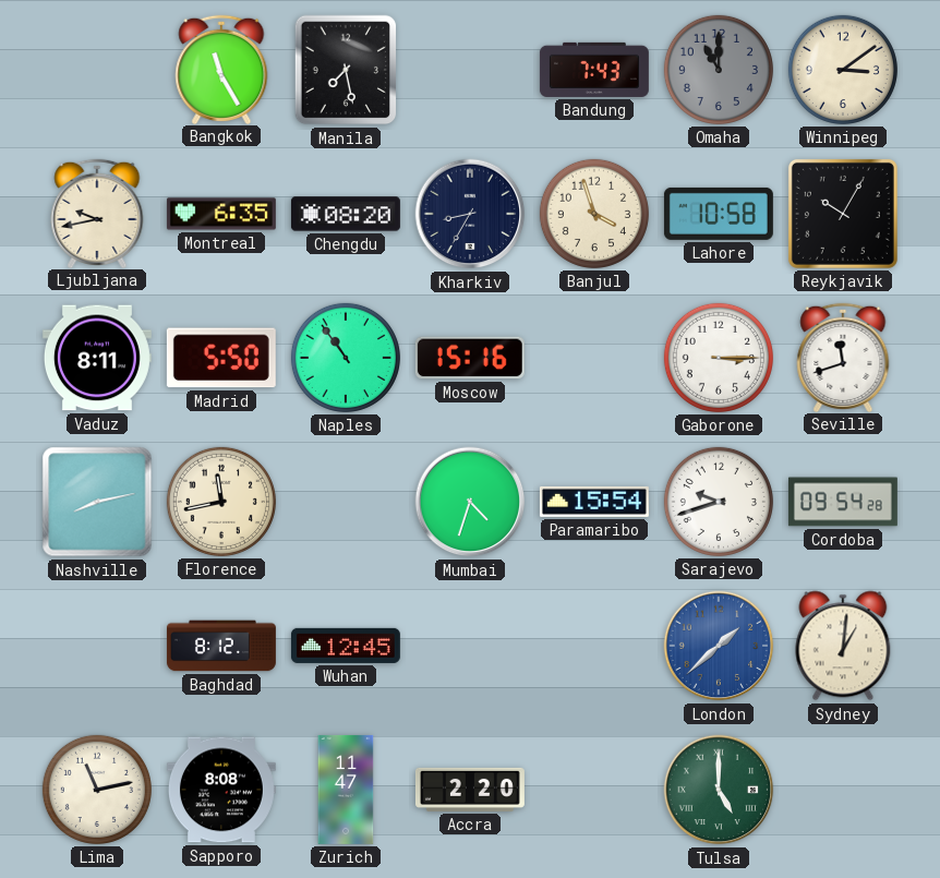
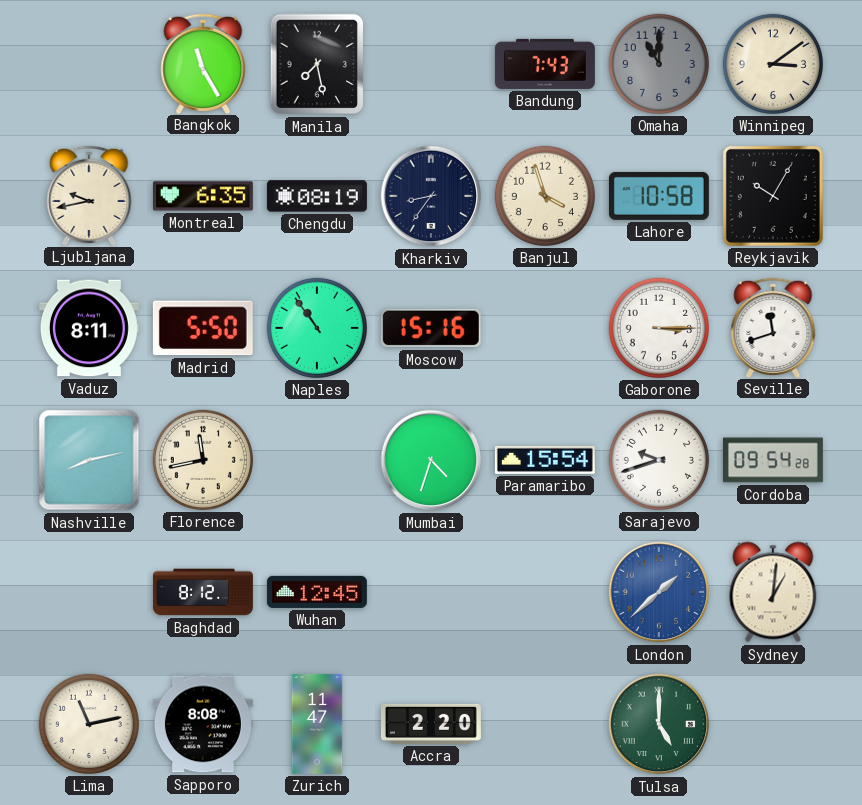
Chengdu: 08:20 -> 08:19
Kharkiv: 8:35 -> 8:36
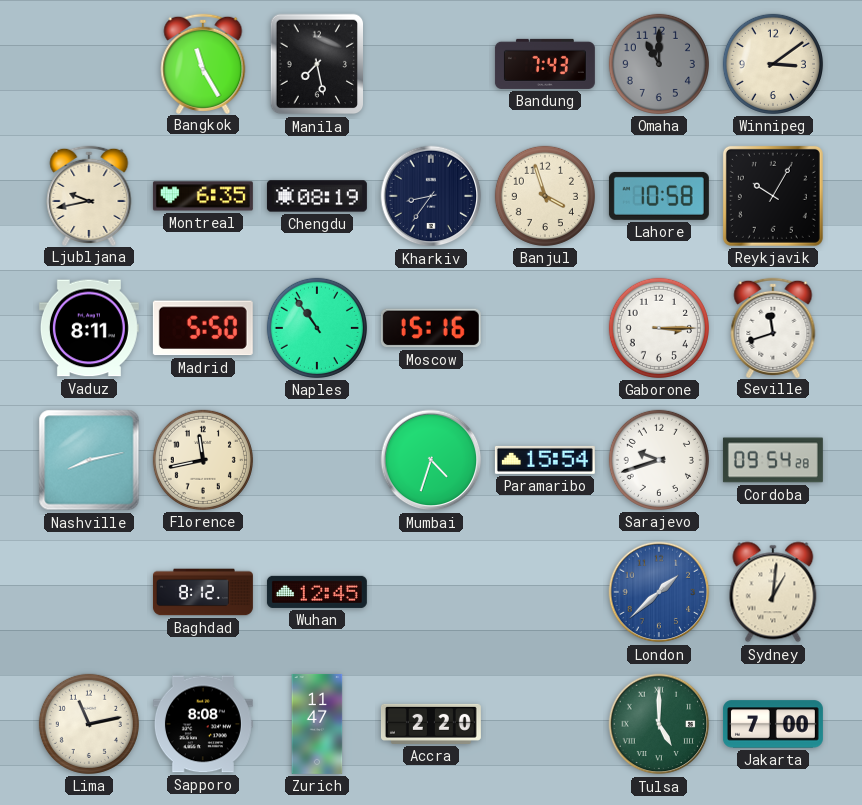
Jakarta: none -> 7:00
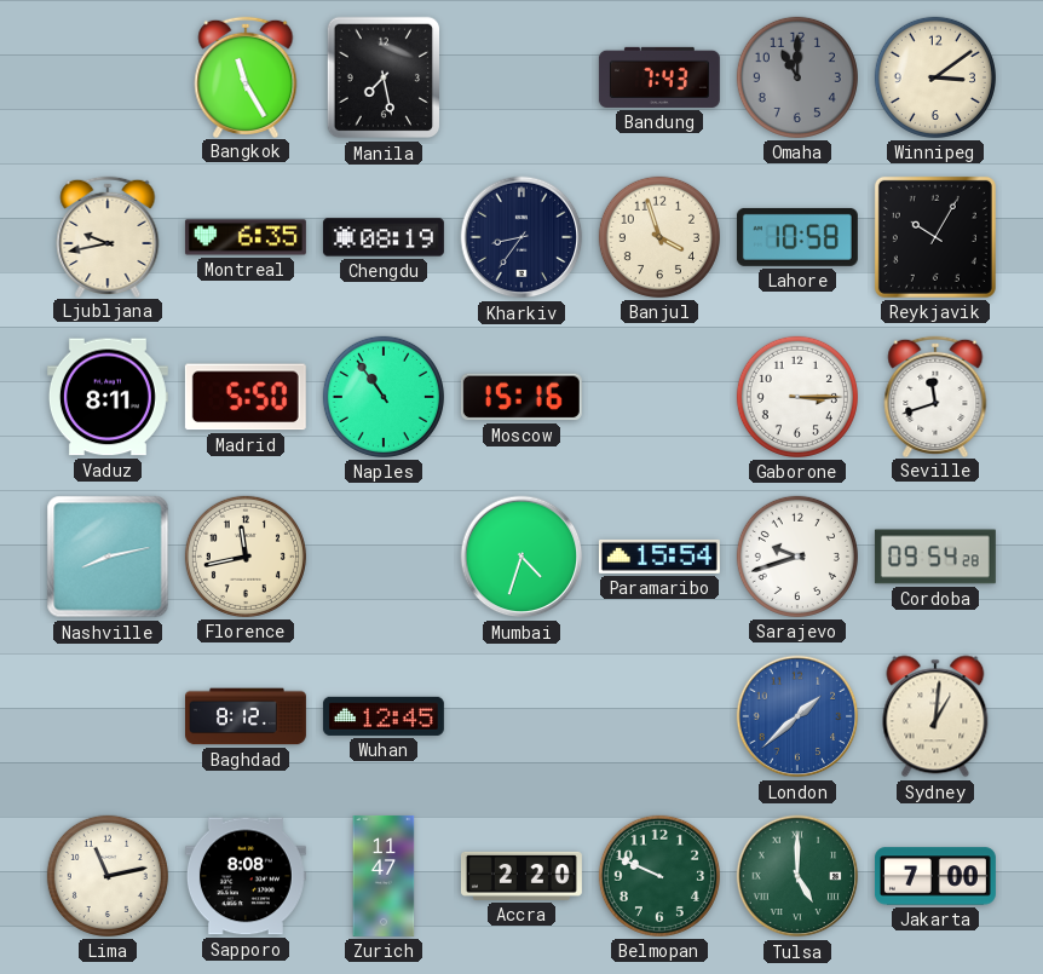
Belmopan: none -> 9:49
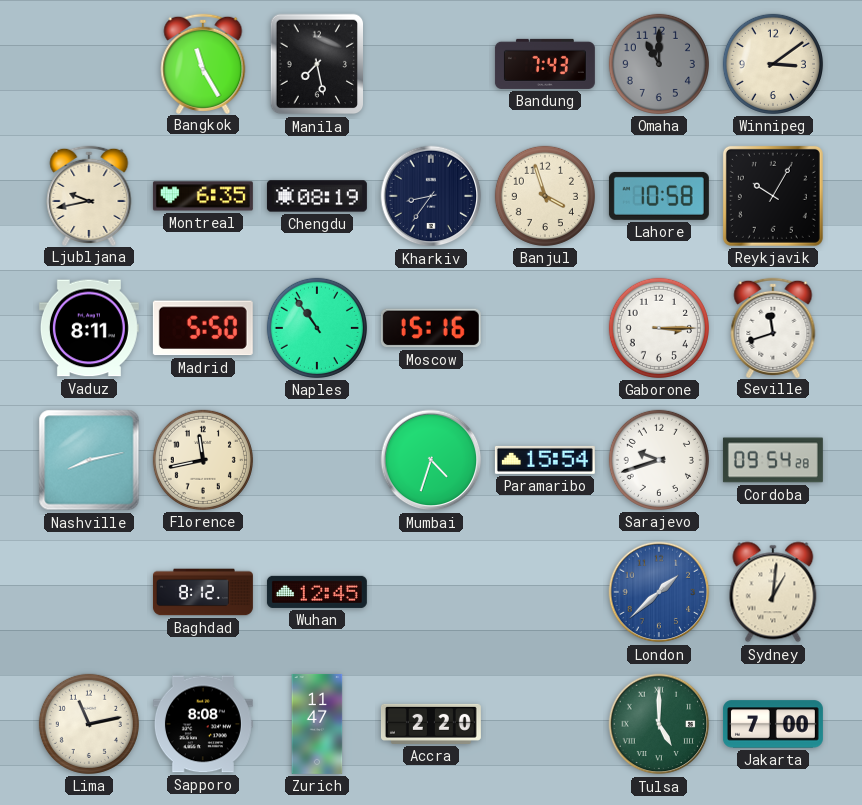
Belmopan: 9:49 -> none
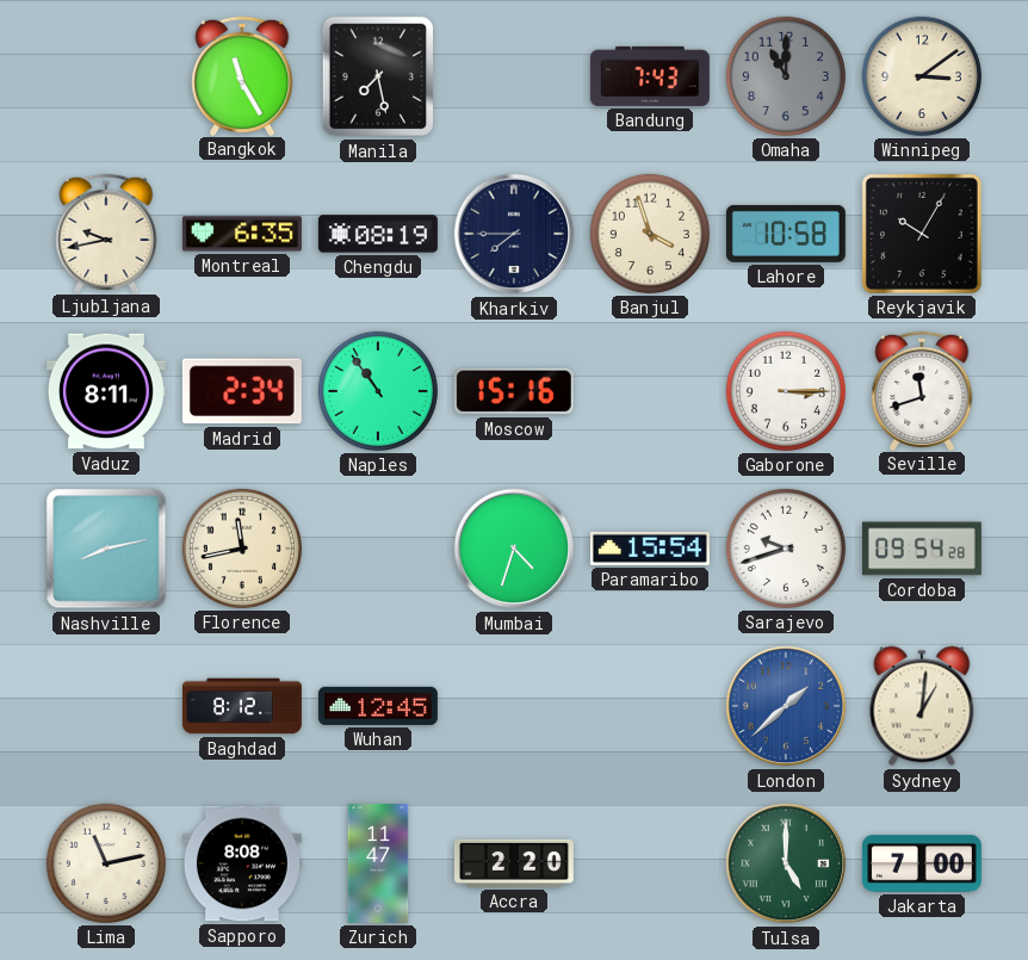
Kharkiv: 8:36 -> 7:45
Madrid: 5:50 -> 2:34
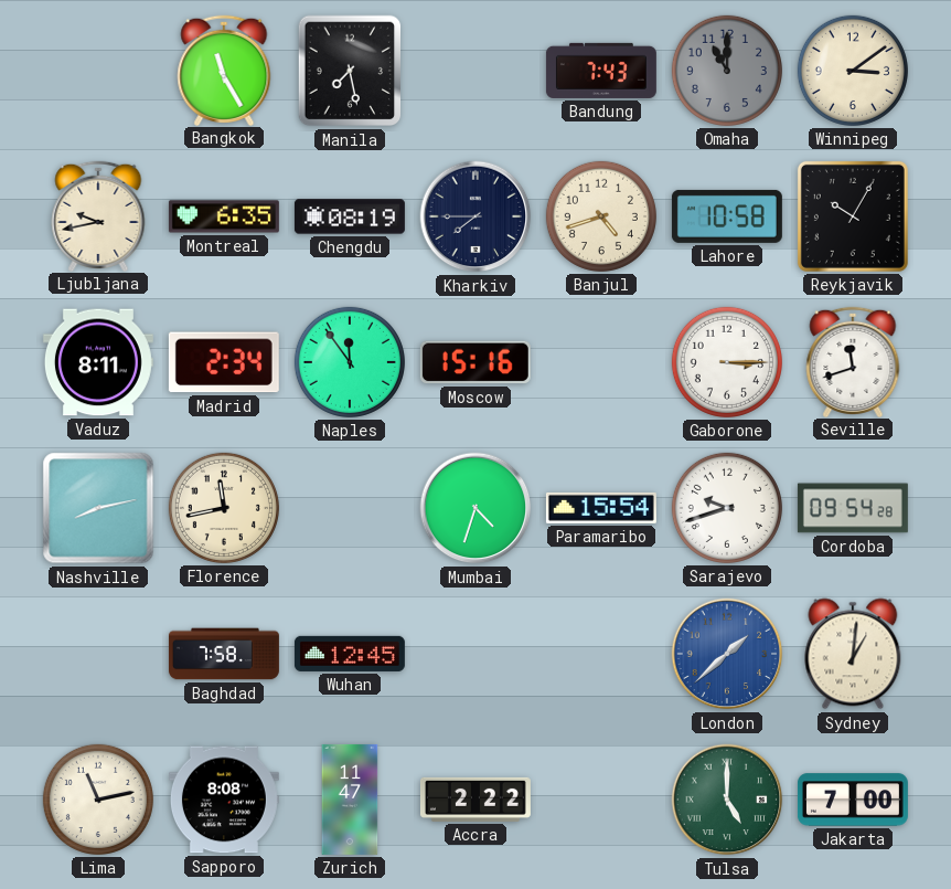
Banjul: 3:57 -> 4:42
Naples: 10:54 -> 11:54
Baghdad: 8:12 -> 7:58
Accra: 2:20 -> 2:22
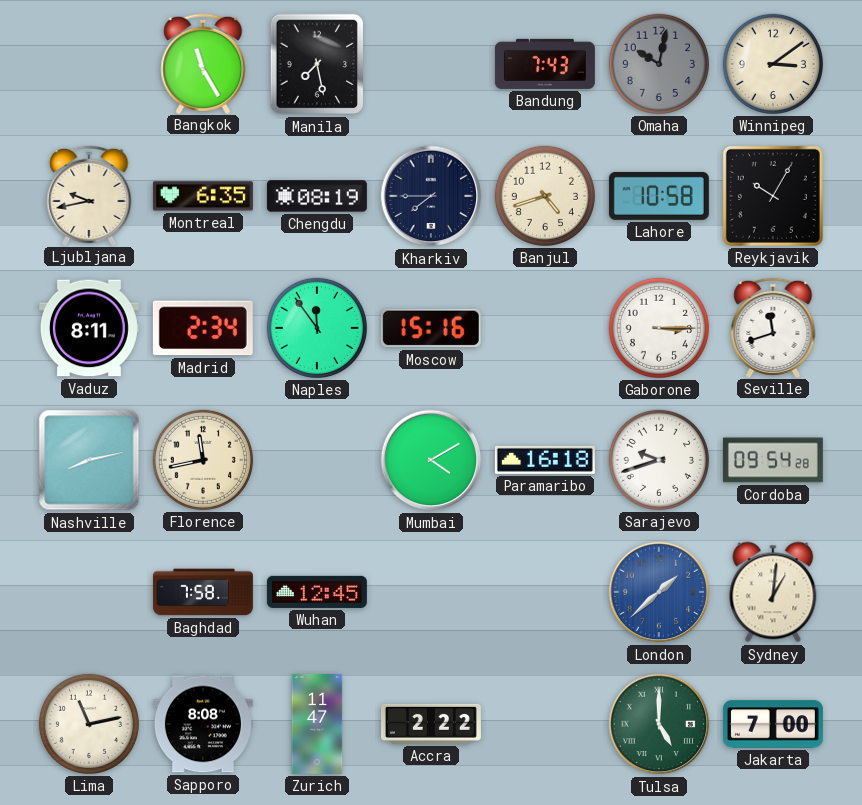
Omaha: 11:00 -> 10:02
Mumbai: 4:33 -> 4:10
Paramaribo: 15:54 -> 16:18
